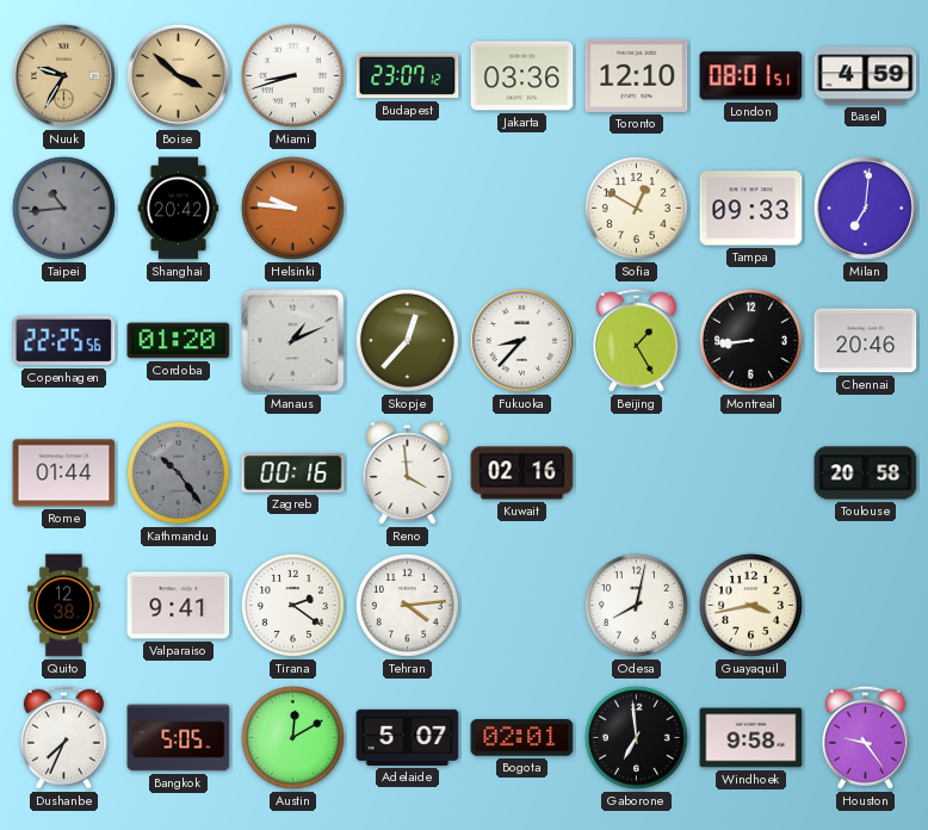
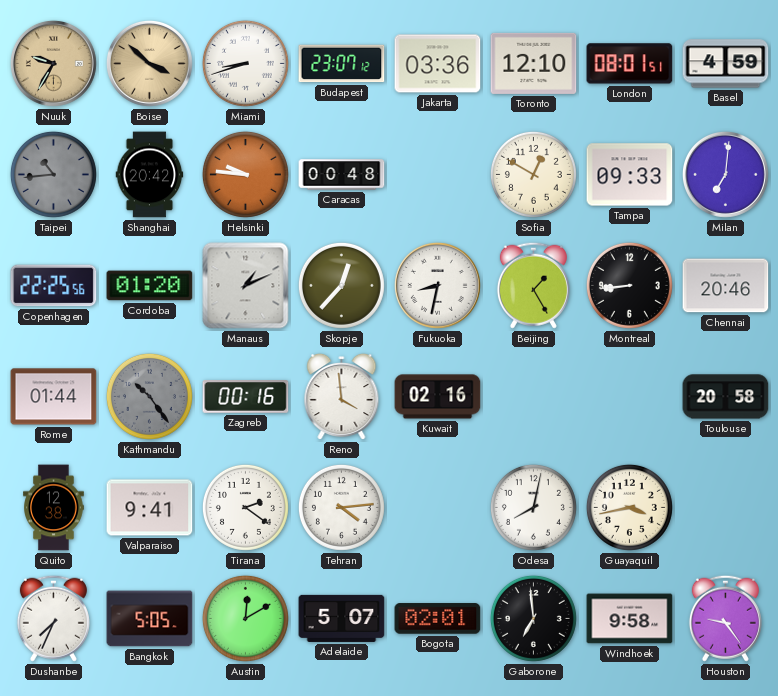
Caracas: none -> 00:48
Fukuoka: 8:37 -> 8:32
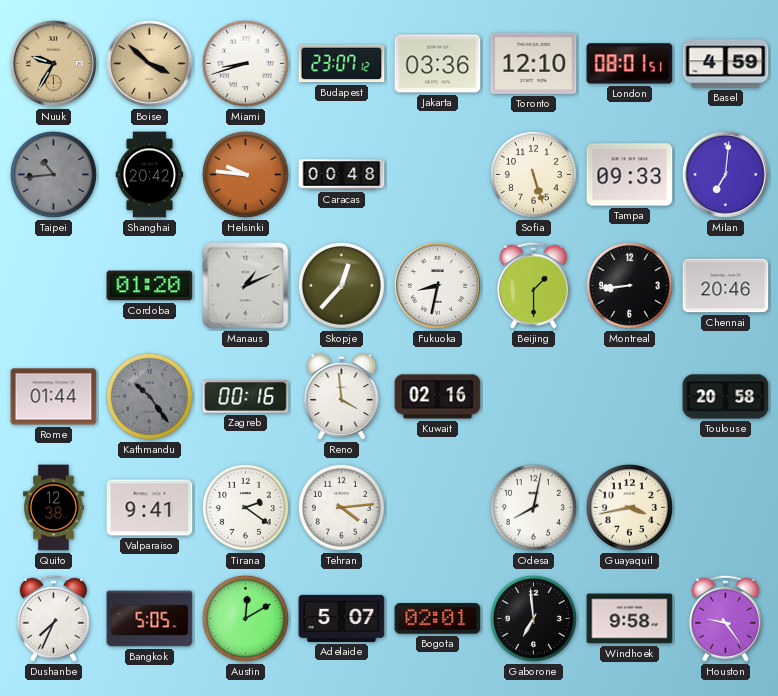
Sofia: 12:50 -> 5:27
Copenhagen: 22:25 -> none
Beijing: 1:25 -> 1:30
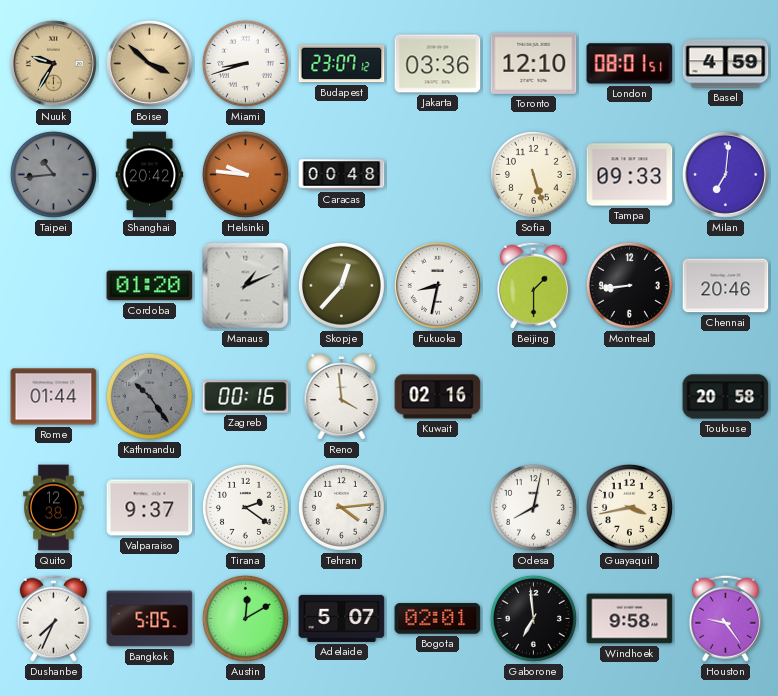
Valparaiso: 9:41 -> 9:37
